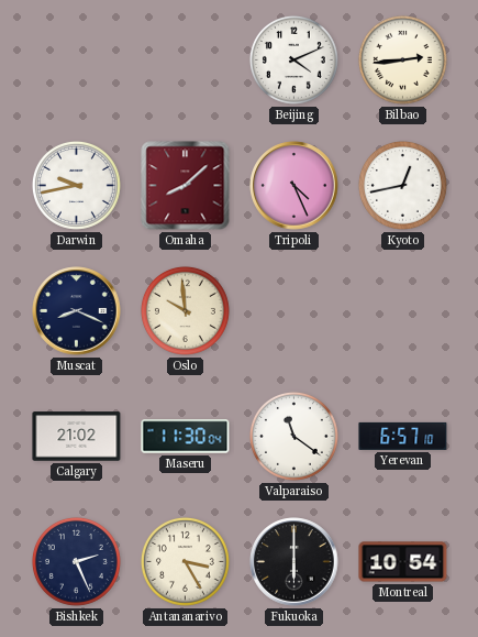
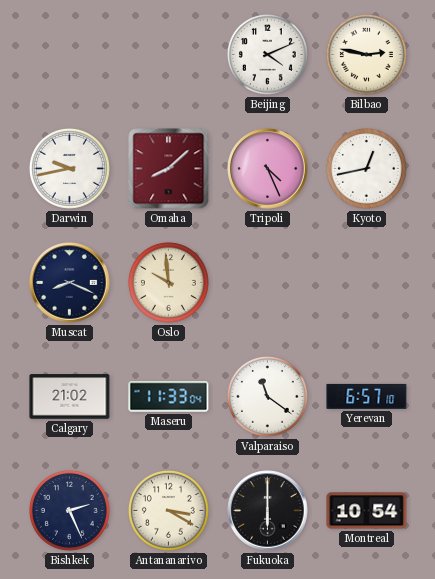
Bilbao: 2:44 -> 2:47
Maseru: 11:30 -> 11:33
Antananarivo: 3:25 -> 3:20
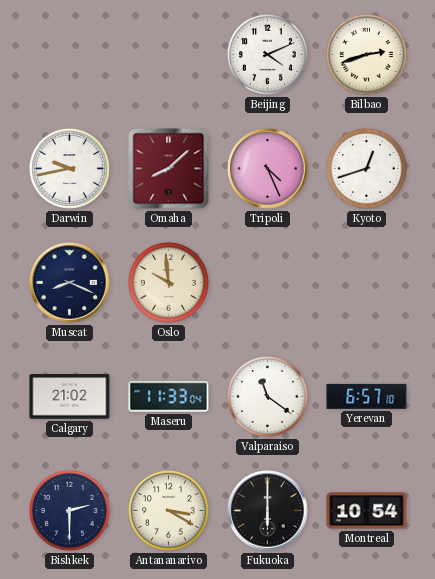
Bilbao: 2:47 -> 2:42
Kyoto: 12:43 -> 12:42
Bishkek: 2:26 -> 2:30
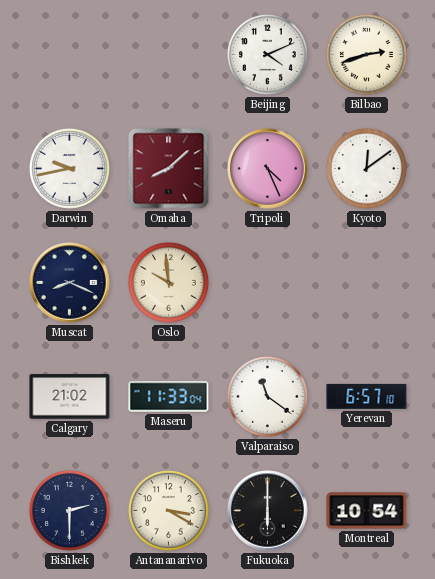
Kyoto: 12:42 -> 12:09
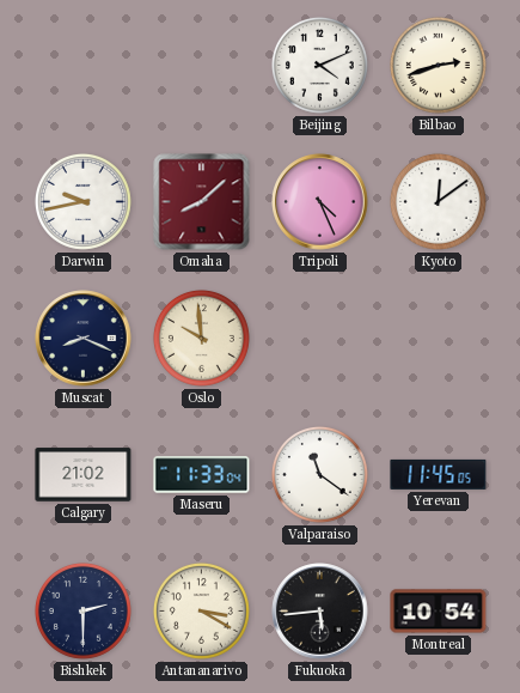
Yerevan: 6:57 -> 11:45
Fukuoka: 6:00 -> 5:44
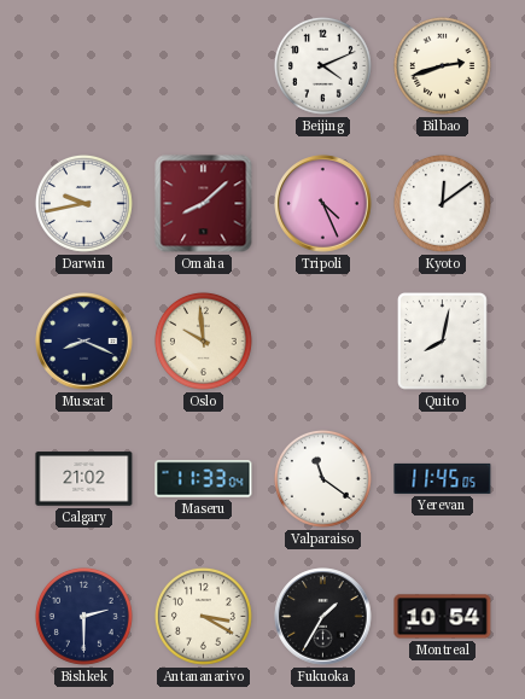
Quito: none -> 8:02
Fukuoka: 5:44 -> 1:35
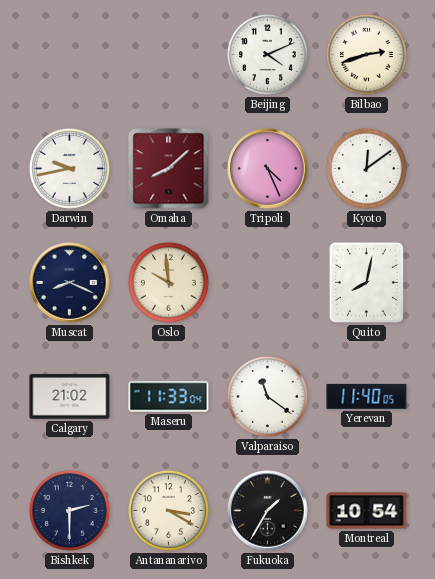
Yerevan: 11:45 -> 11:40
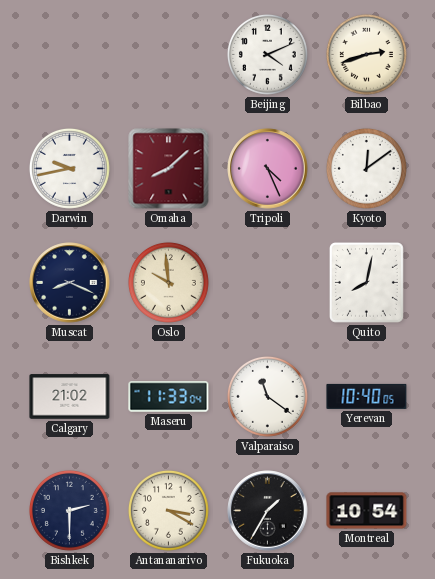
Yerevan: 11:40 -> 10:40
